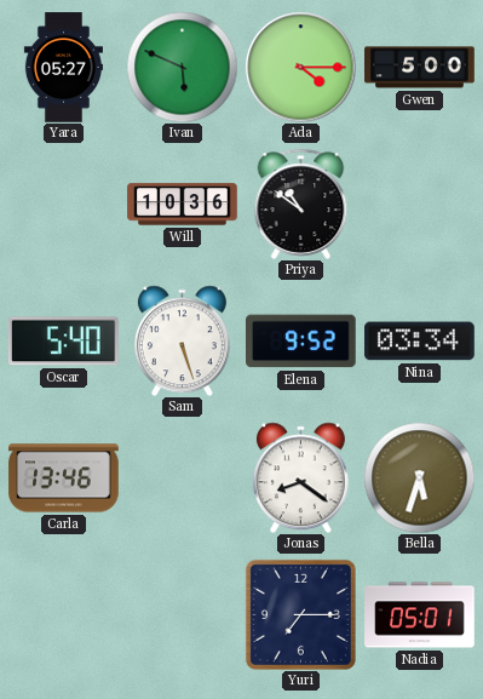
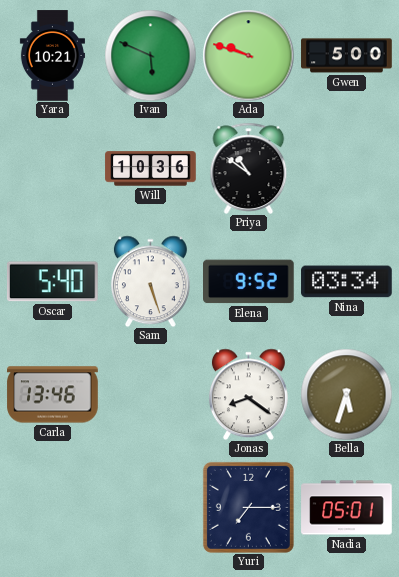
Yara: 05:27 -> 10:21
Ada: 4:15 -> 9:48
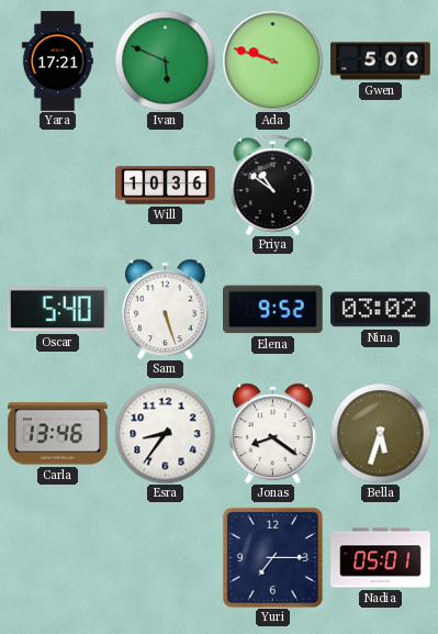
Yara: 10:21 -> 17:21
Nina: 03:34 -> 03:02
Esra: none -> 8:36
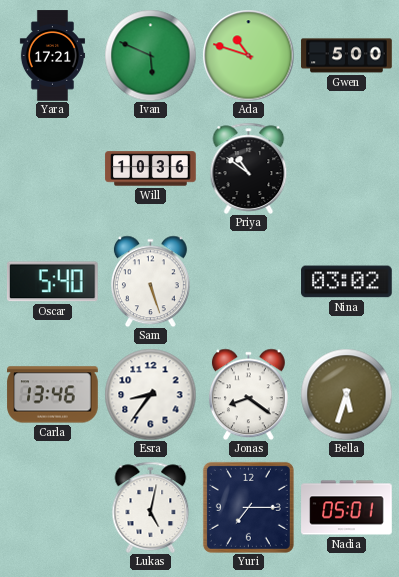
Ada: 9:48 -> 10:48
Elena: 9:52 -> none
Lukas: none -> 5:02
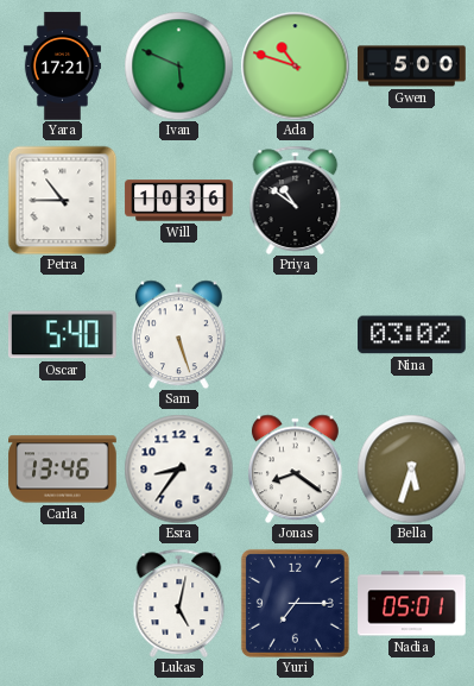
Petra: none -> 10:45
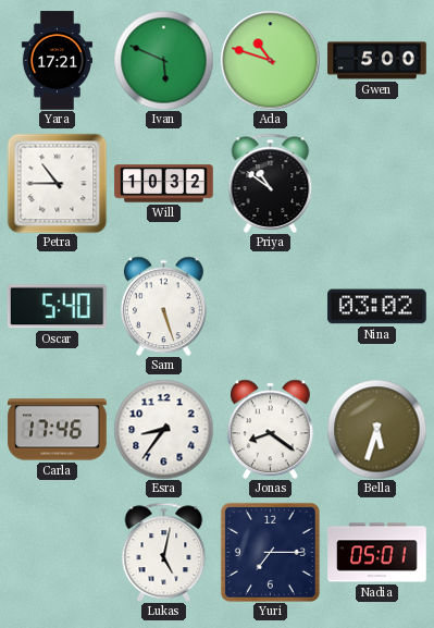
Will: 10:36 -> 10:32
Carla: 13:46 -> 17:46
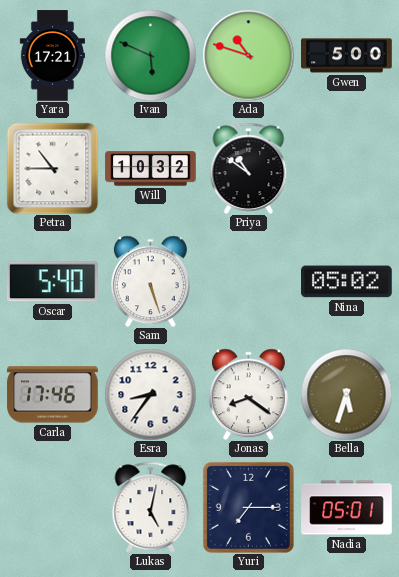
Nina: 03:02 -> 05:02
